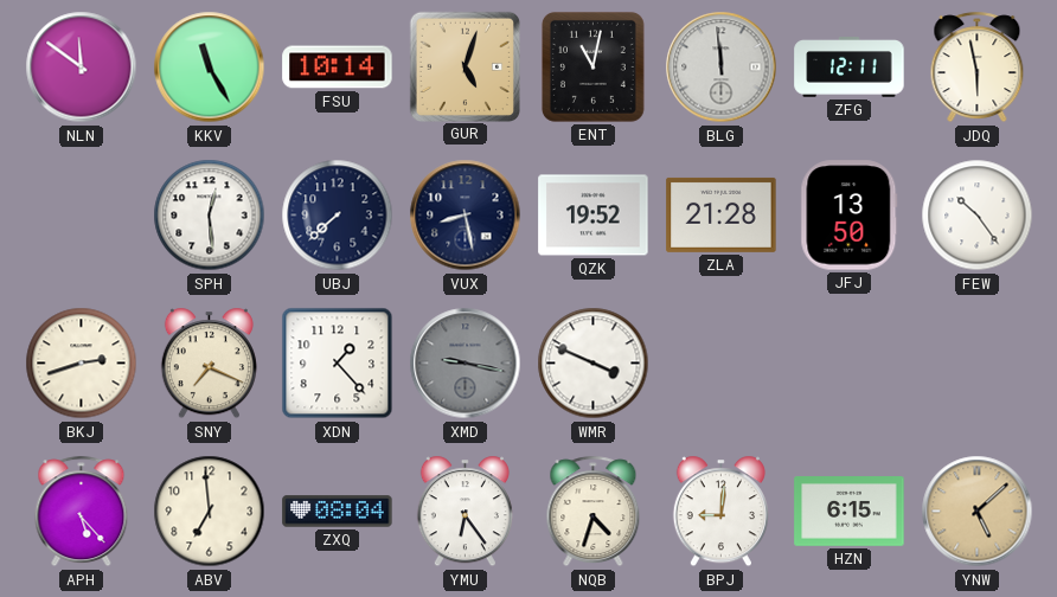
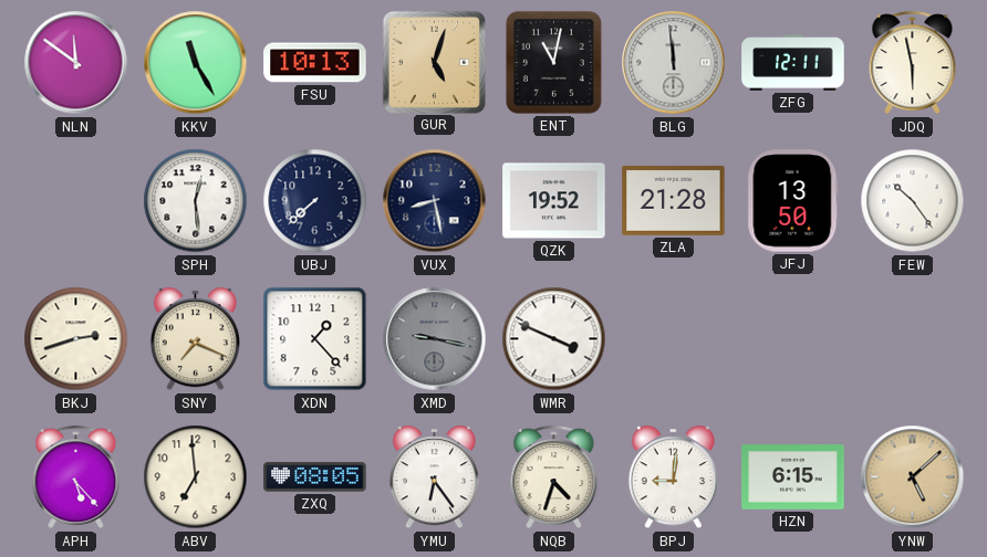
FSU: 10:14 -> 10:13
ZXQ: 08:04 -> 08:05
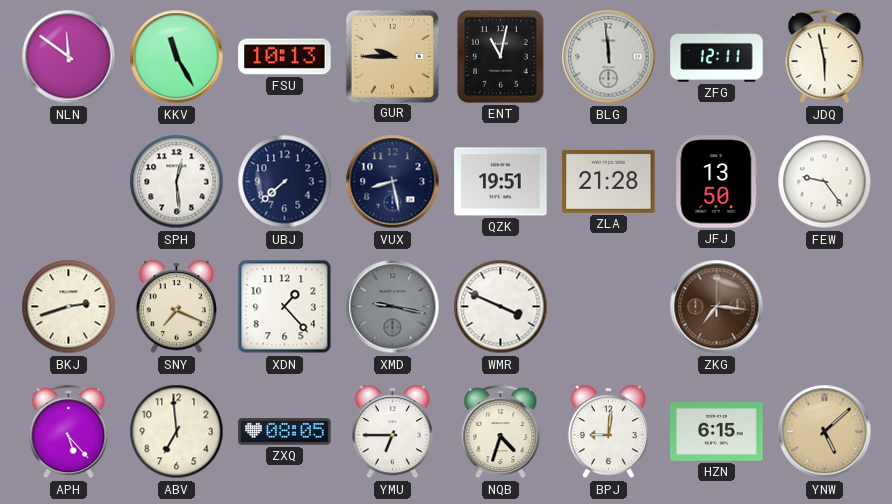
GUR: 5:03 -> 9:45
QZK: 19:52 -> 19:51
FEW: 10:24 -> 9:24
ZKG: none -> 7:16
YMU: 6:24 -> 6:45
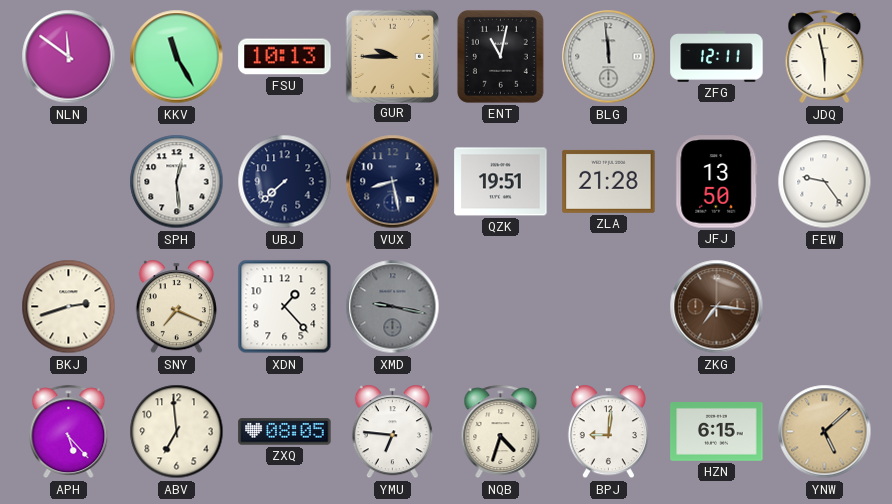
WMR: 3:49 -> none
YMU: 6:45 -> 6:46
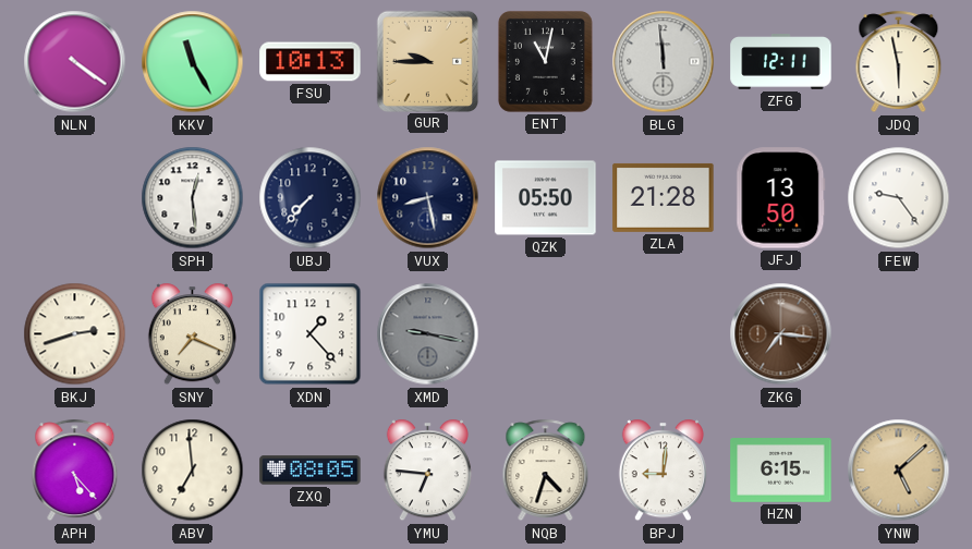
NLN: 11:51 -> 4:21
UBJ: 7:38 -> 7:37
QZK: 19:51 -> 05:50
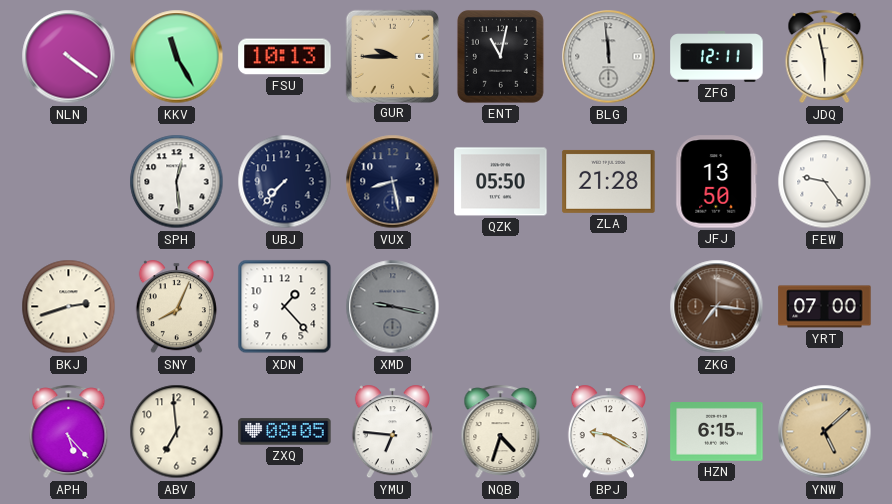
SNY: 7:19 -> 8:04
YRT: none -> 07:00
BPJ: 9:01 -> 9:20
